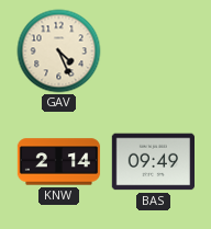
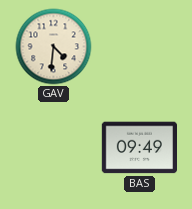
GAV: 4:26 -> 4:31
KNW: 2:14 -> none
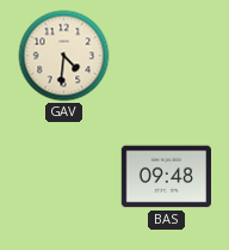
BAS: 09:49 -> 09:48
